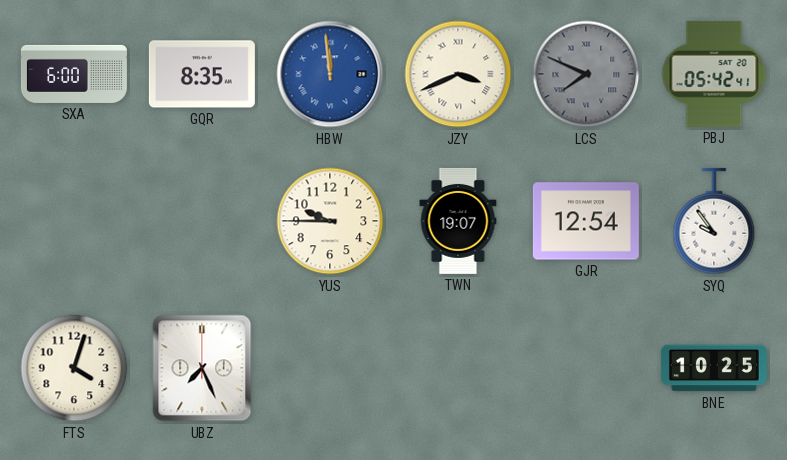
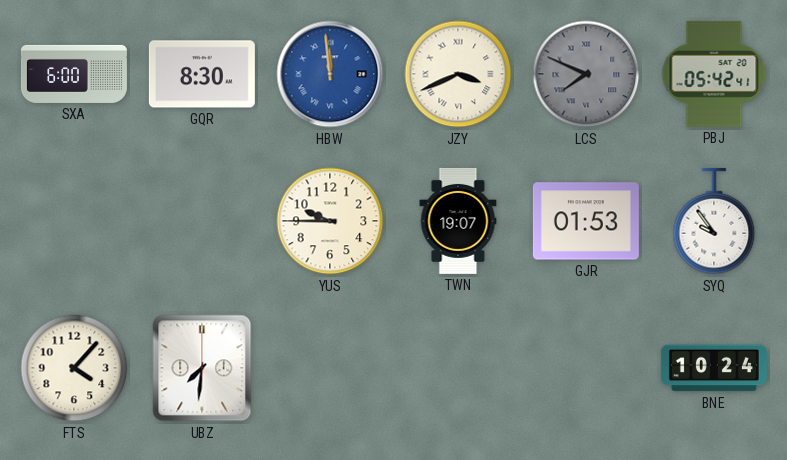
GQR: 8:35 -> 8:30
GJR: 12:54 -> 01:53
FTS: 4:03 -> 4:07
UBZ: 7:26 -> 7:31
BNE: 10:25 -> 10:24
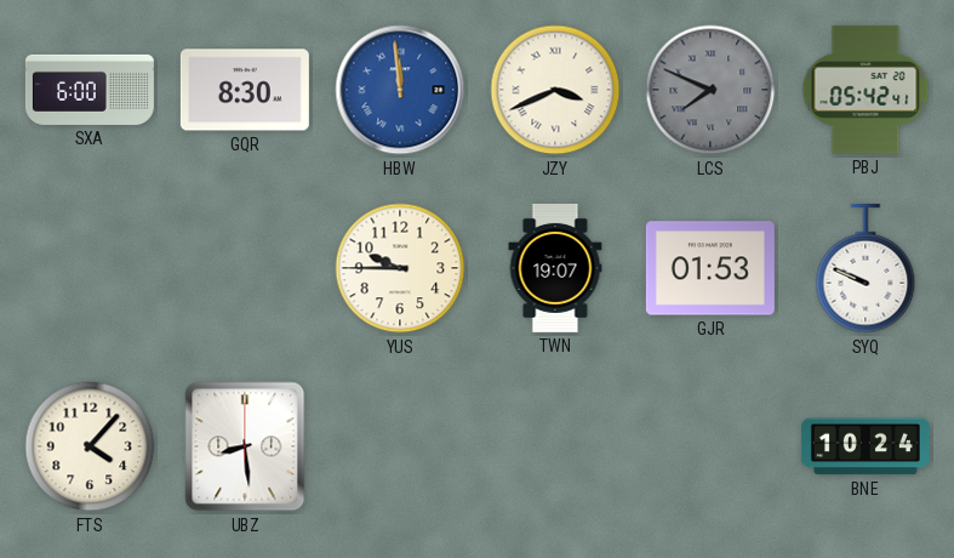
SYQ: 9:54 -> 9:49
UBZ: 7:31 -> 8:29
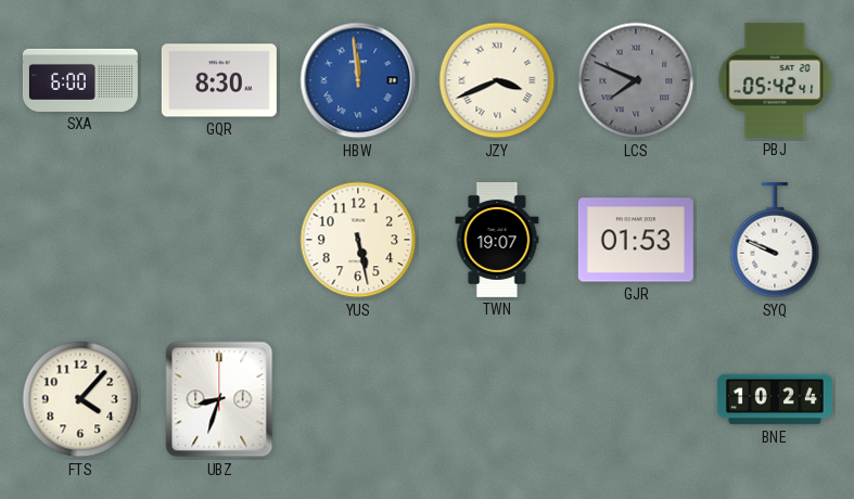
YUS: 9:45 -> 5:28
UBZ: 8:29 -> 8:33
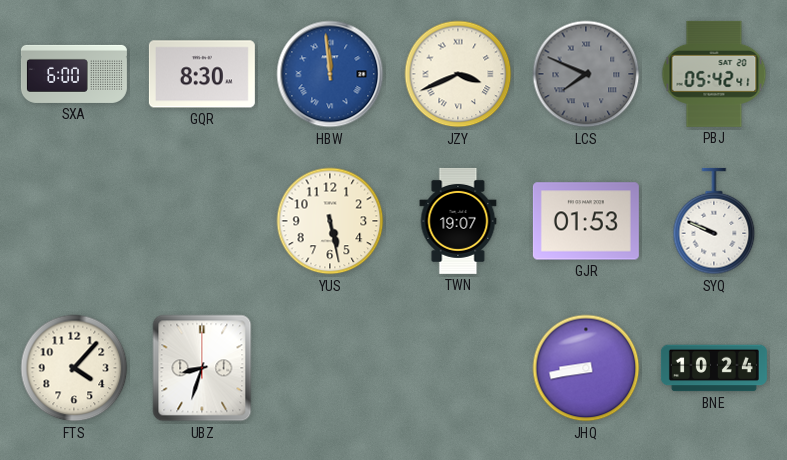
JHQ: none -> 8:43
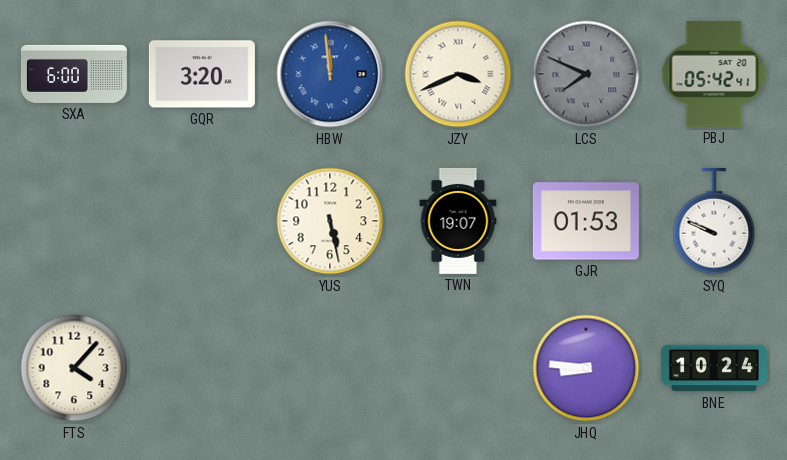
GQR: 8:30 -> 3:20
UBZ: 8:33 -> none
JHQ: 8:43 -> 8:46
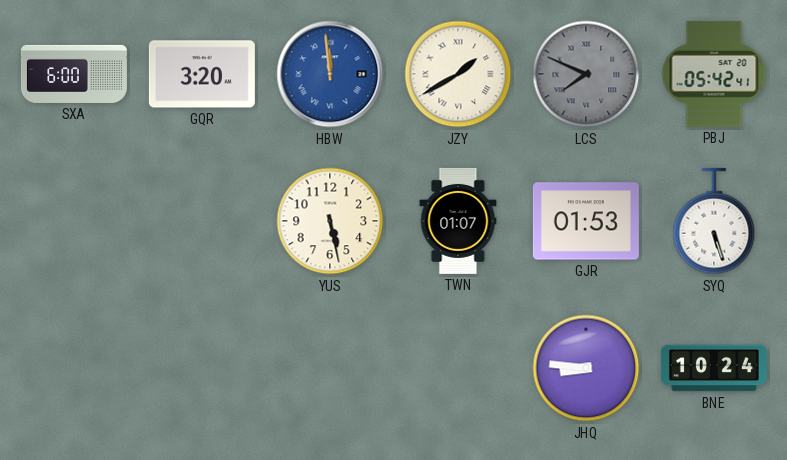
JZY: 3:41 -> 1:40
TWN: 19:07 -> 01:07
SYQ: 9:49 -> 5:27
FTS: 4:07 -> none
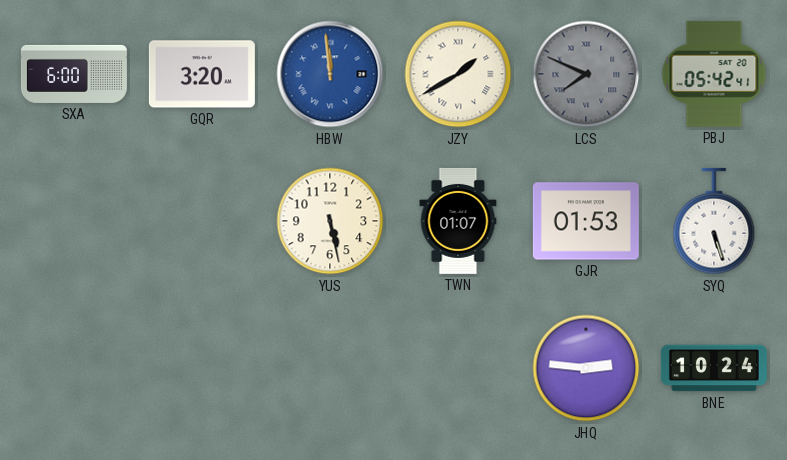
JHQ: 8:46 -> 2:46
